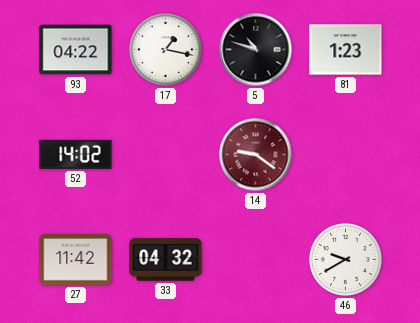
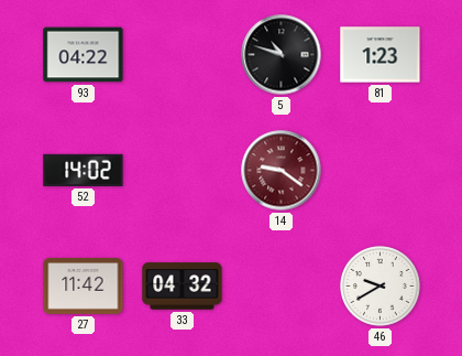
17: 1:17 -> none
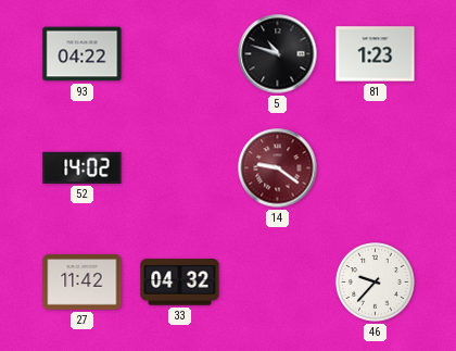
46: 9:40 -> 9:37
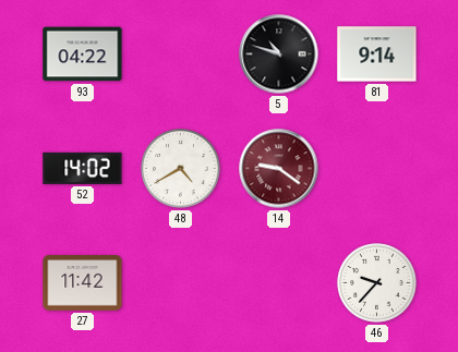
81: 1:23 -> 9:14
48: none -> 4:40
33: 04:32 -> none
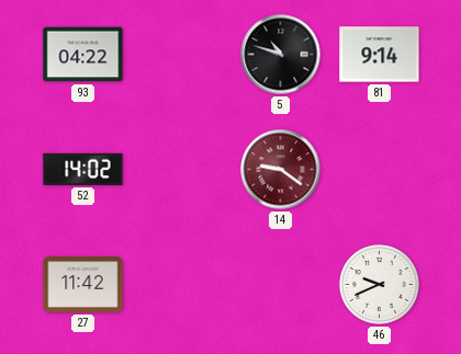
48: 4:40 -> none
46: 9:37 -> 9:41
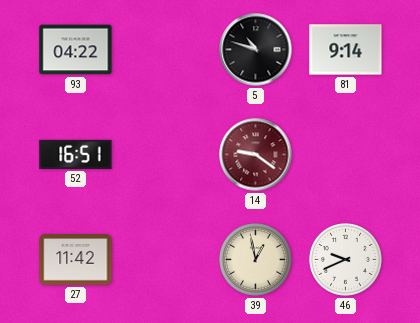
52: 14:02 -> 16:51
39: none -> 12:58
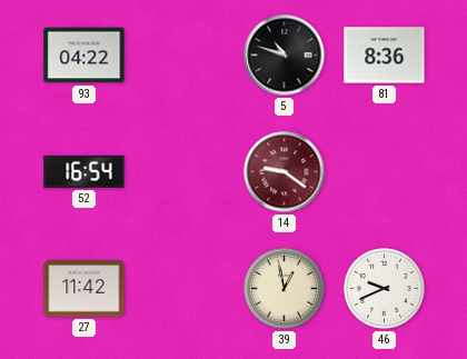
81: 9:14 -> 8:36
52: 16:51 -> 16:54
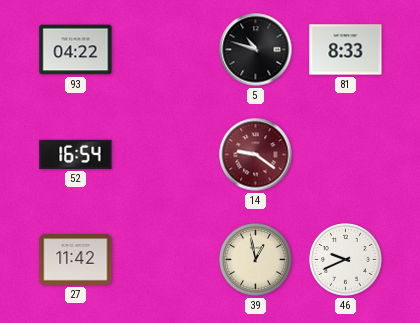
81: 8:36 -> 8:33
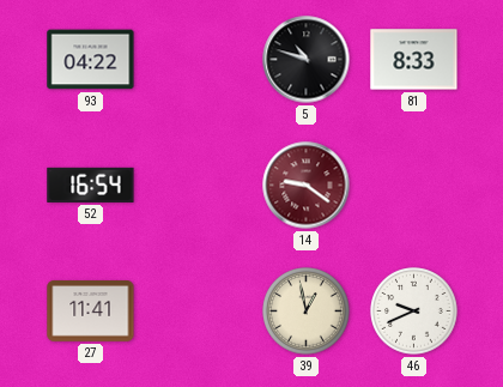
27: 11:42 -> 11:41
